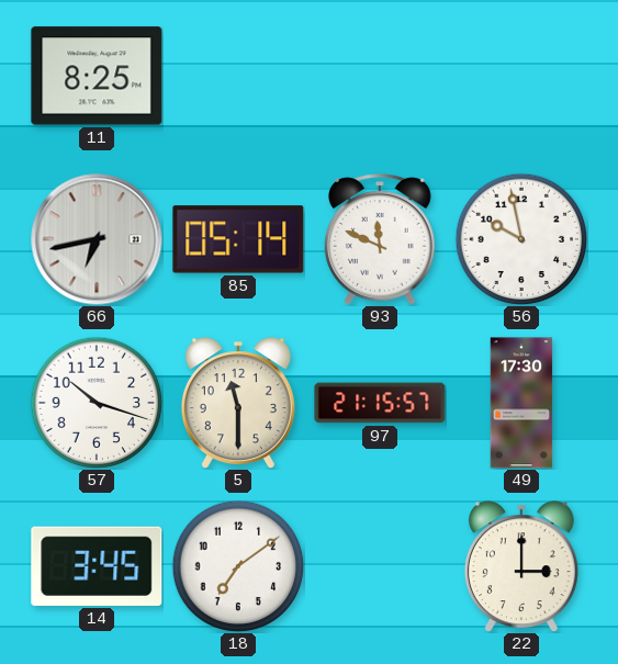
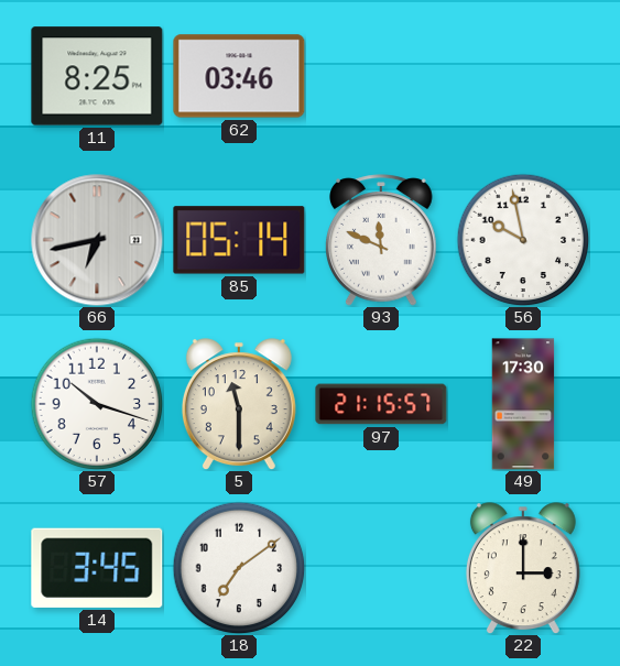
62: none -> 03:46
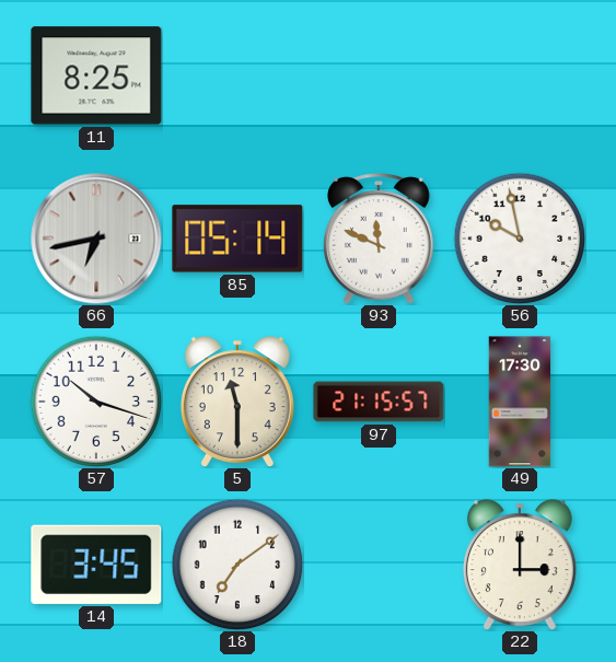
62: 03:46 -> none
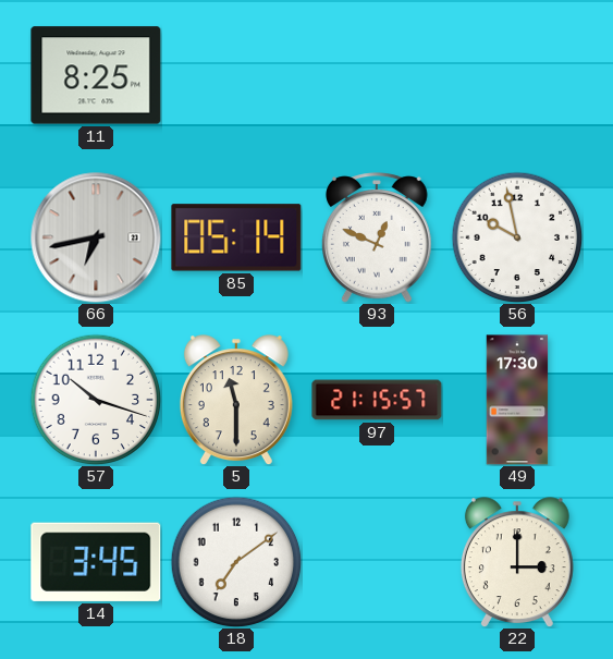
93: 11:49 -> 12:49
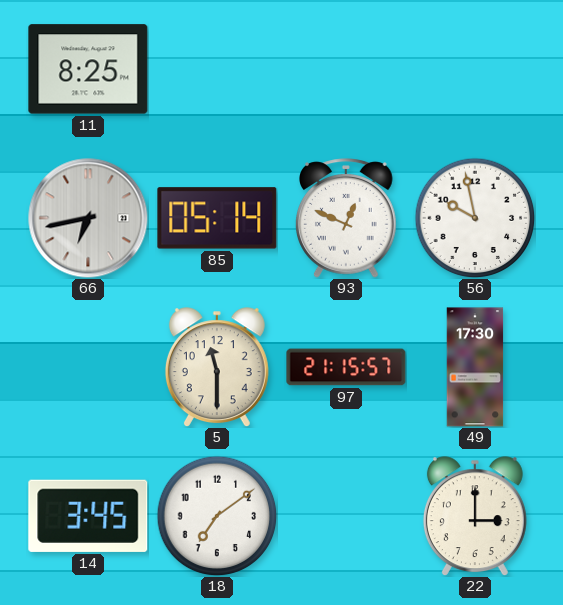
57: 10:18 -> none
